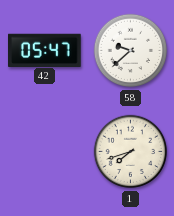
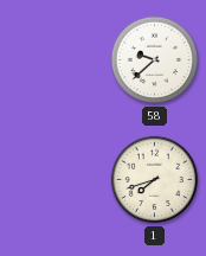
42: 05:47 -> none
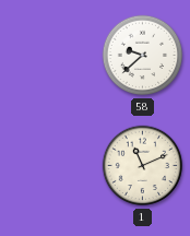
1: 7:42 -> 11:11
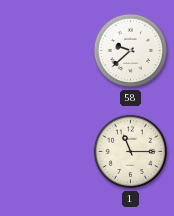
1: 11:11 -> 11:15
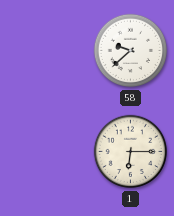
1: 11:15 -> 6:15
